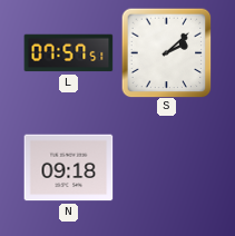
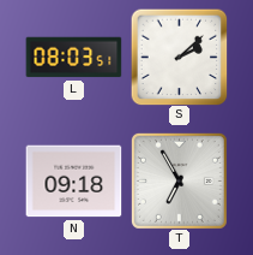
L: 07:57 -> 08:03
T: none -> 6:55
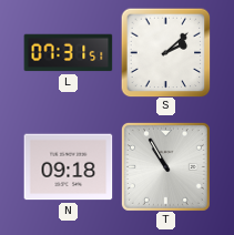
L: 08:03 -> 07:31
T: 6:55 -> 10:55
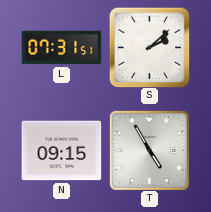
N: 09:18 -> 09:15
T: 10:55 -> 4:55
